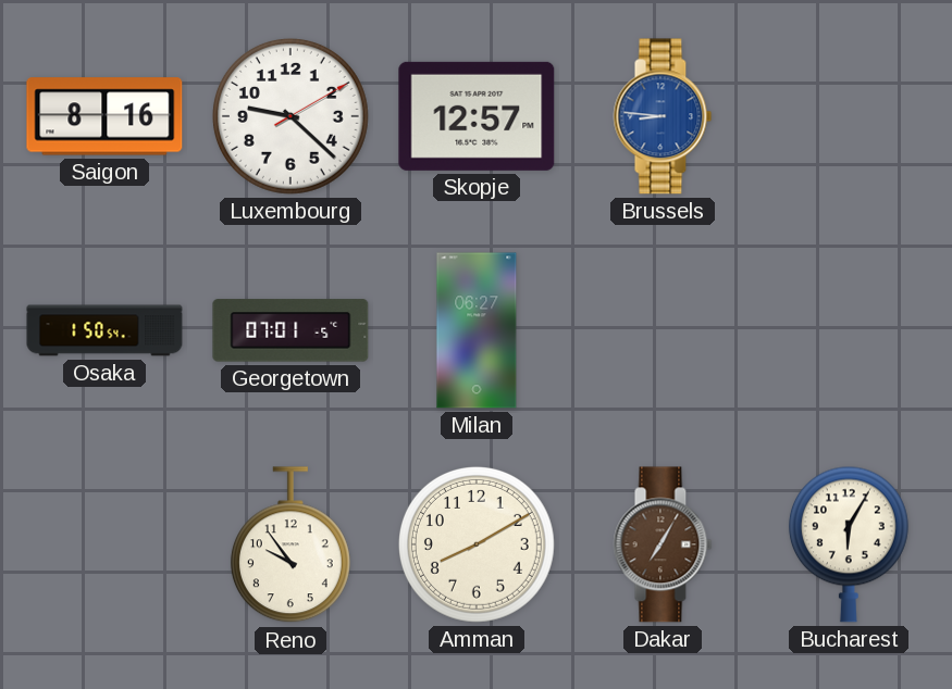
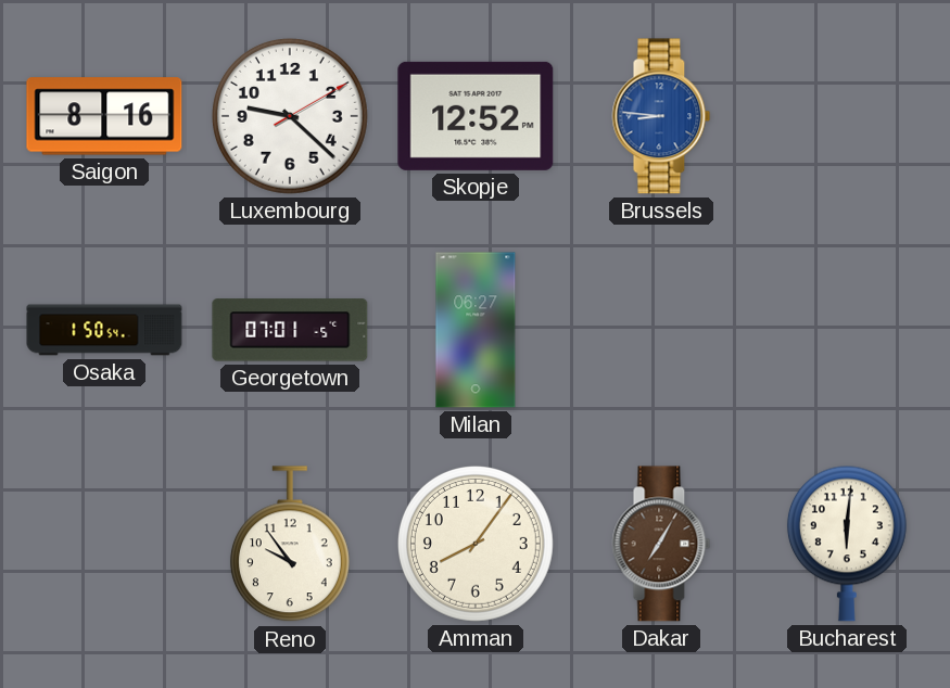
Skopje: 12:57 -> 12:52
Amman: 8:10 -> 8:06
Bucharest: 6:05 -> 6:01
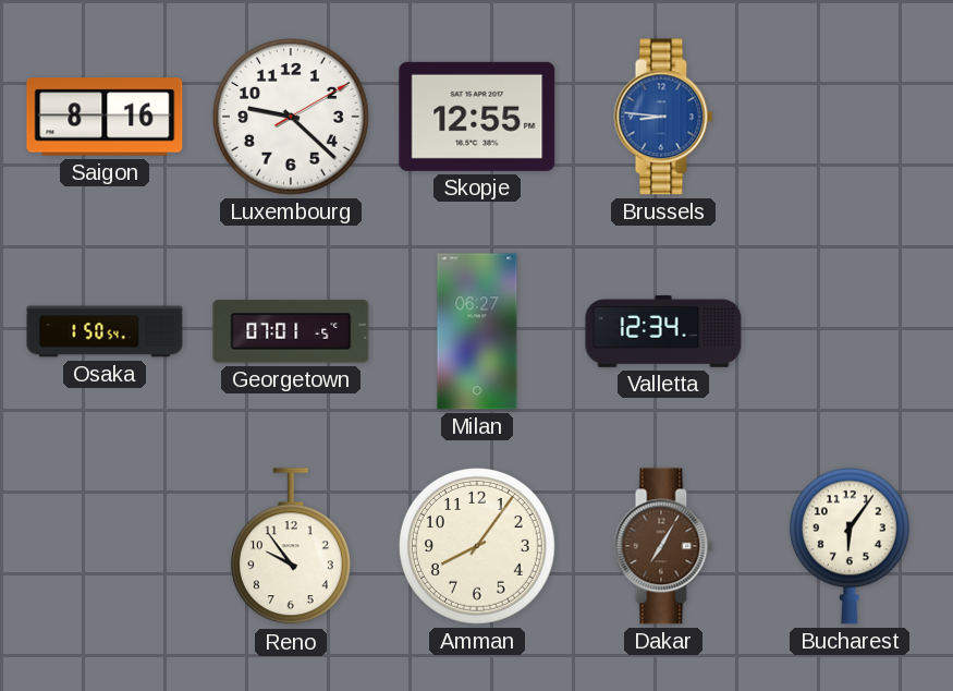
Skopje: 12:52 -> 12:55
Valletta: none -> 12:34
Bucharest: 6:01 -> 6:06
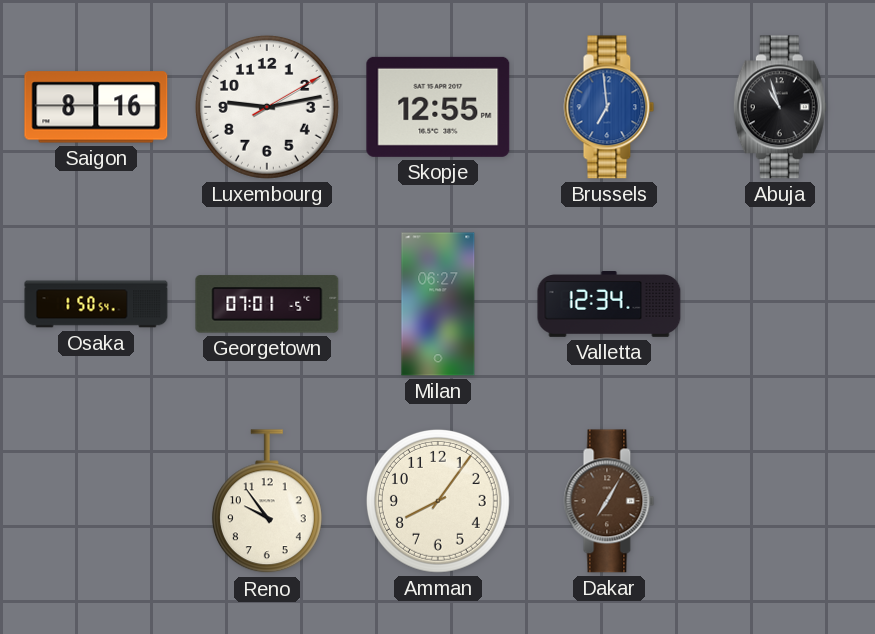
Luxembourg: 9:22 -> 9:13
Brussels: 8:46 -> 6:59
Abuja: none -> 10:57
Bucharest: 6:06 -> none
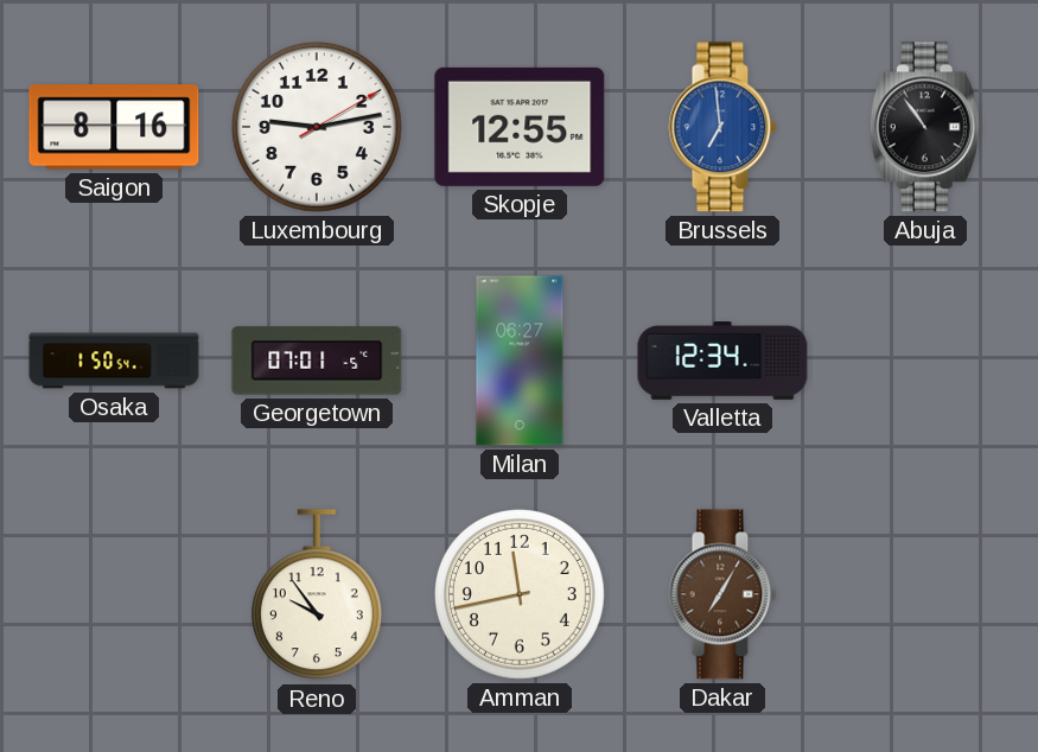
Abuja: 10:57 -> 10:54
Amman: 8:06 -> 11:43
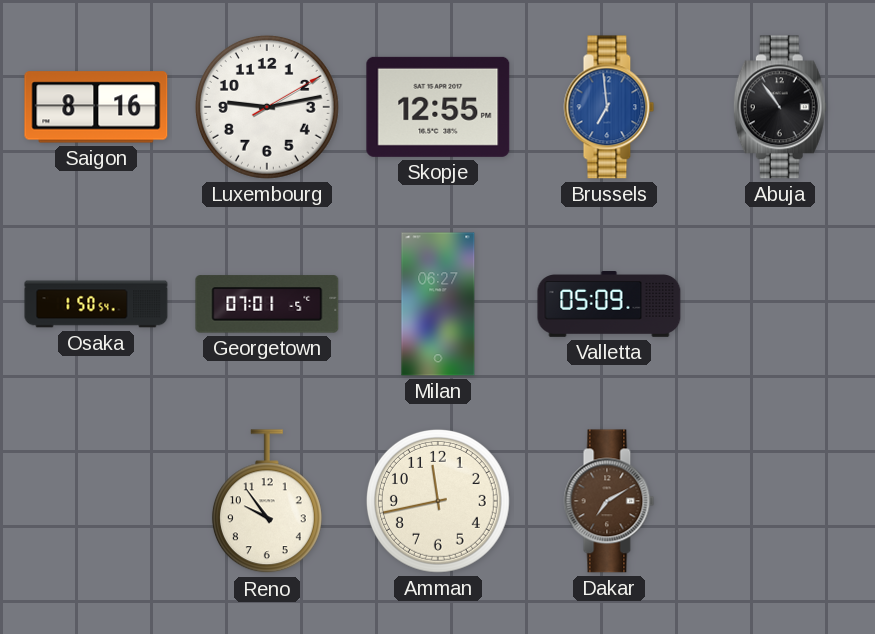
Valletta: 12:34 -> 05:09
Dakar: 7:05 -> 7:10
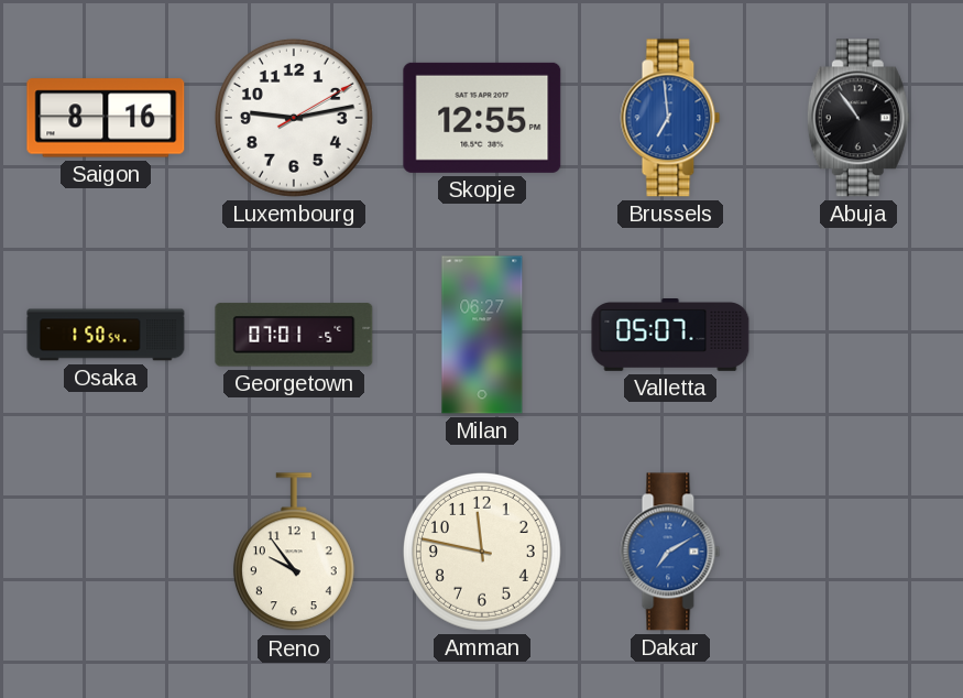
Valletta: 05:09 -> 05:07
Amman: 11:43 -> 11:47
Dakar dial: brown -> blue
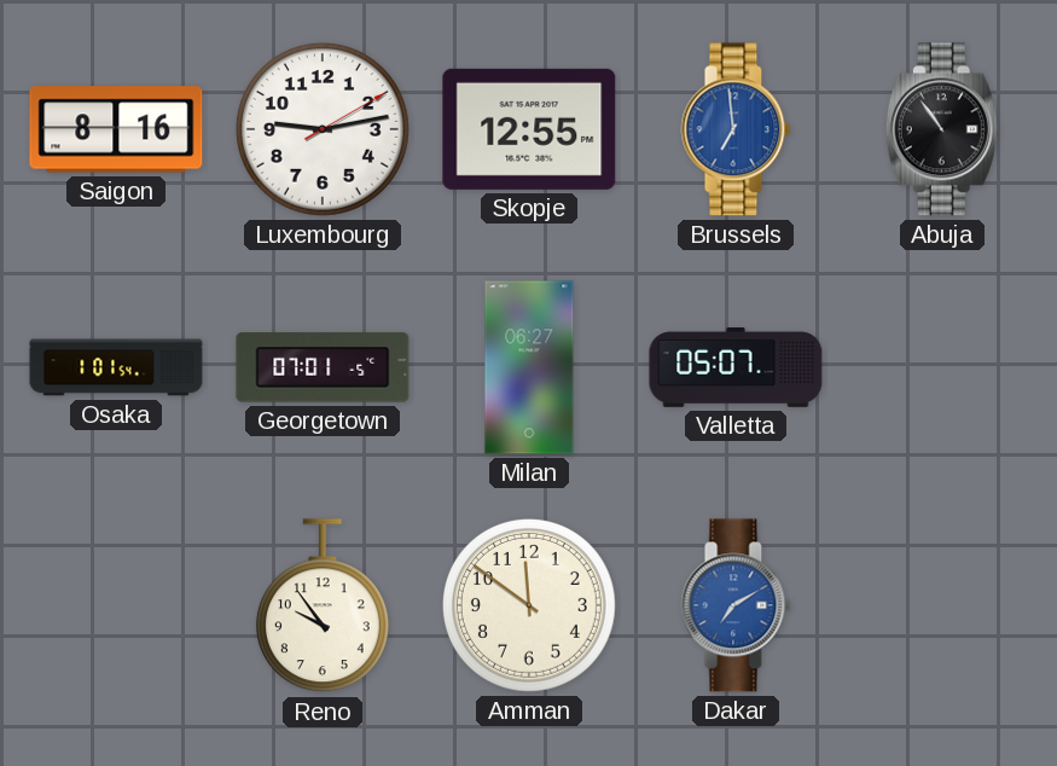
Osaka: 1:50 -> 1:01
Amman: 11:47 -> 11:51
